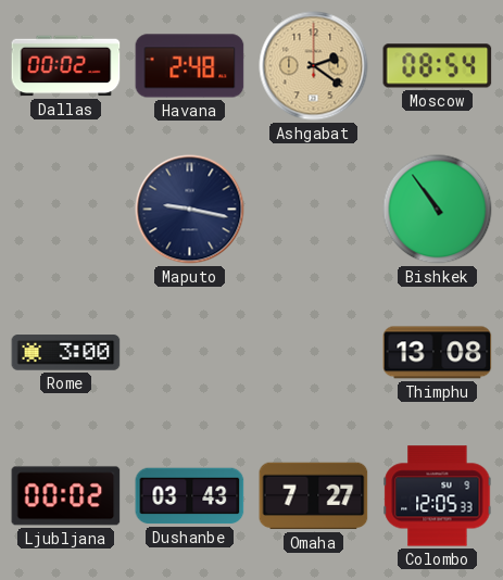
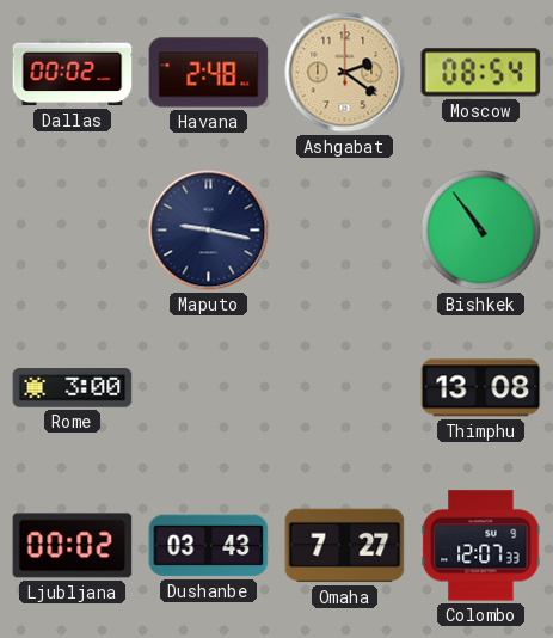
Colombo: 12:05 -> 12:07
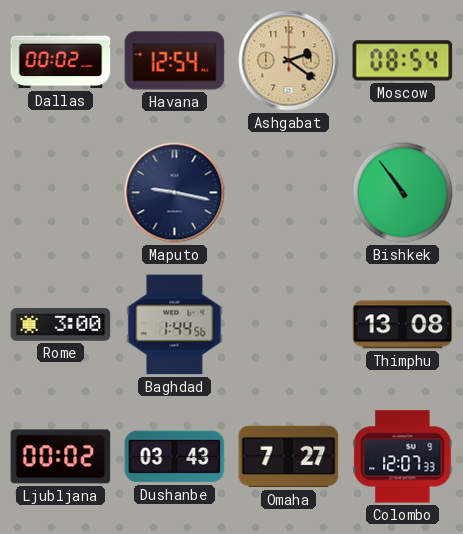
Havana: 2:48 -> 12:54
Baghdad: none -> 1:44
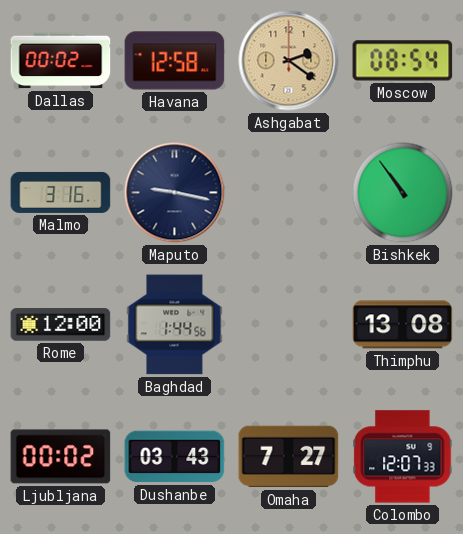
Havana: 12:54 -> 12:58
Malmo: none -> 3:16
Rome: 3:00 -> 12:00
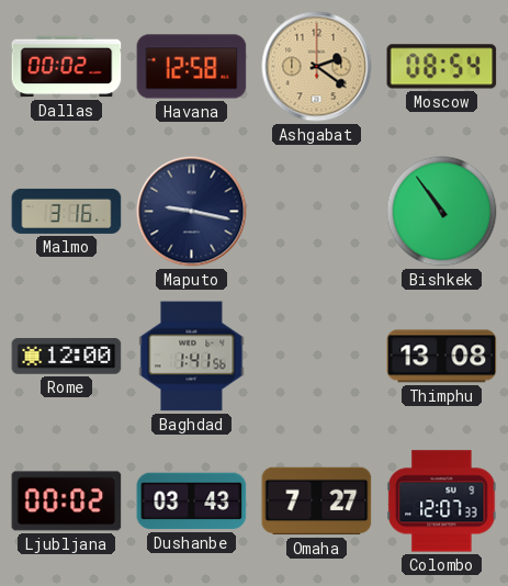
Baghdad: 1:44 -> 1:41
